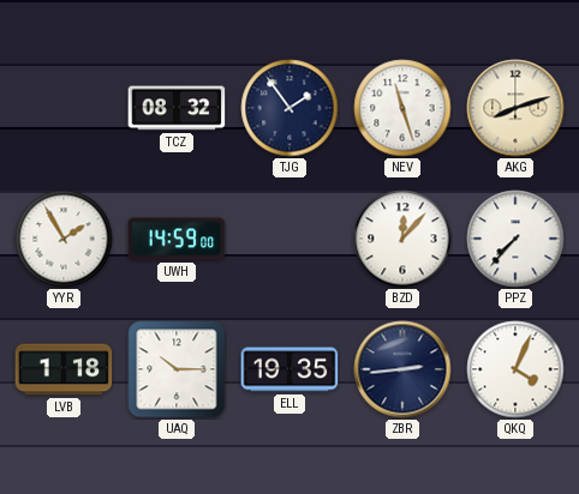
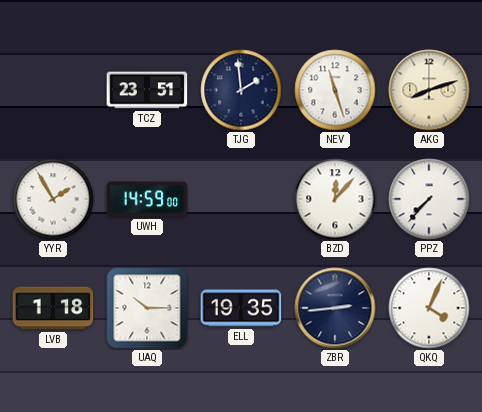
TCZ: 08:32 -> 23:51
TJG: 1:54 -> 1:59
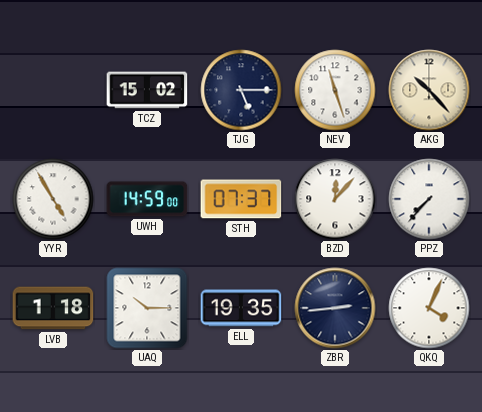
TCZ: 23:51 -> 15:02
TJG: 1:59 -> 5:15
AKG: 8:12 -> 10:23
YYR: 1:55 -> 4:55
STH: none -> 07:37
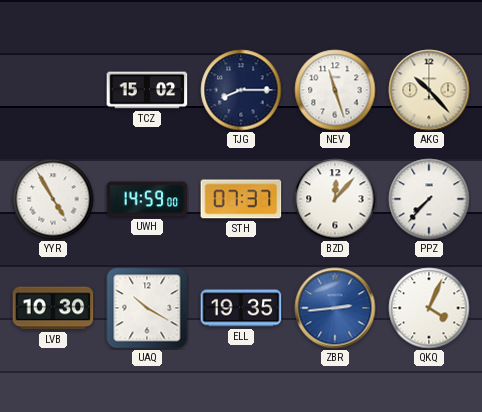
TJG: 5:15 -> 8:15
LVB: 1:18 -> 10:30
UAQ: 10:15 -> 10:20
ZBR dial: navy -> blue
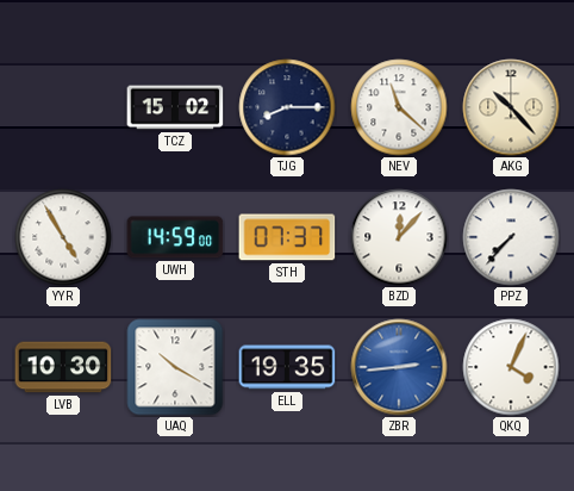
NEV: 11:27 -> 11:22
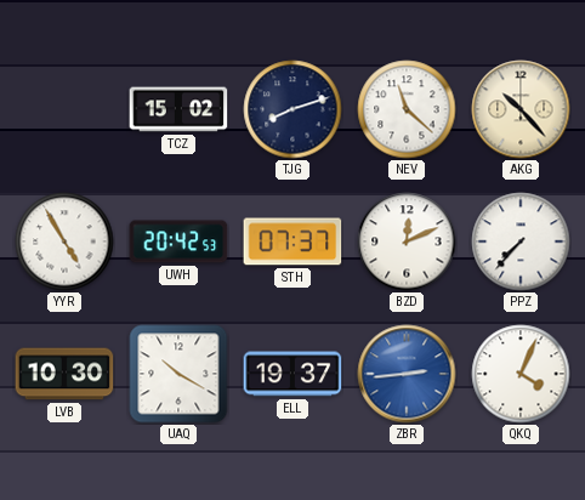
TJG: 8:15 -> 8:12
UWH: 14:59 -> 20:42
BZD: 12:07 -> 12:11
ELL: 19:35 -> 19:37
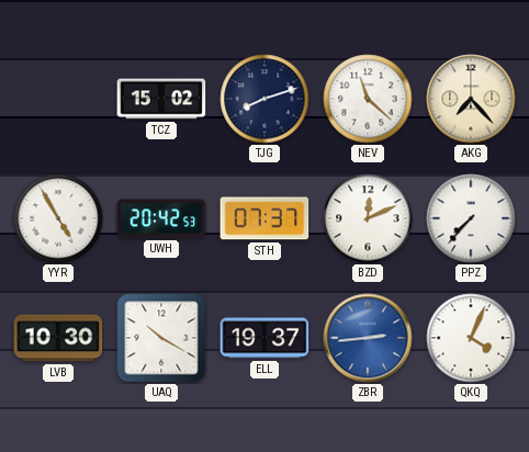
AKG: 10:23 -> 7:23
